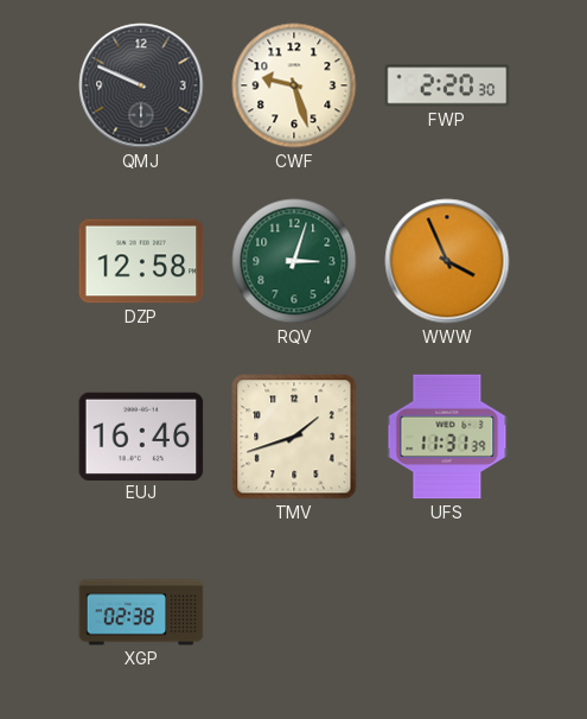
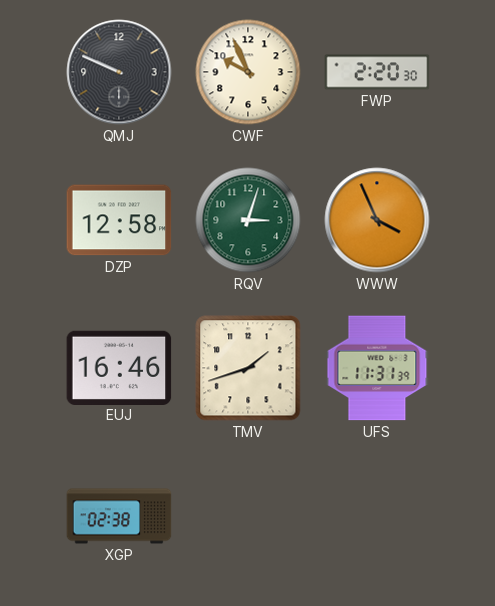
CWF: 9:27 -> 9:56
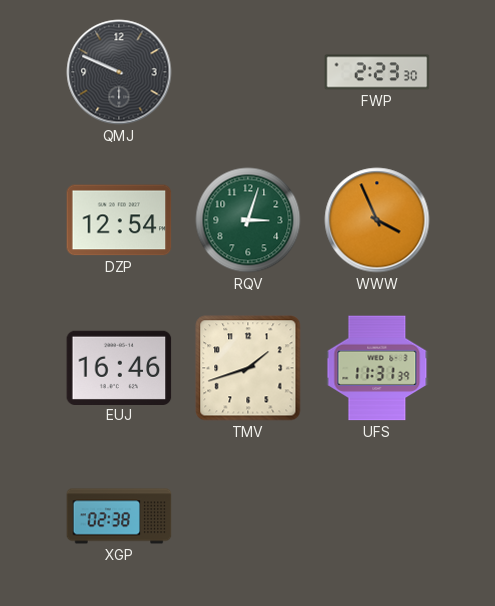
CWF: 9:56 -> none
FWP: 2:20 -> 2:23
DZP: 12:58 -> 12:54
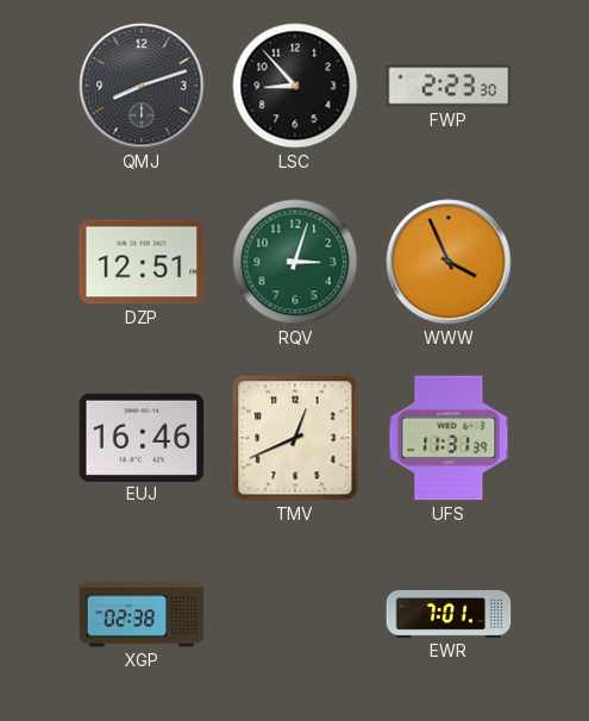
QMJ: 9:49 -> 8:12
LSC: none -> 8:53
DZP: 12:54 -> 12:51
TMV: 1:42 -> 12:41
EWR: none -> 7:01
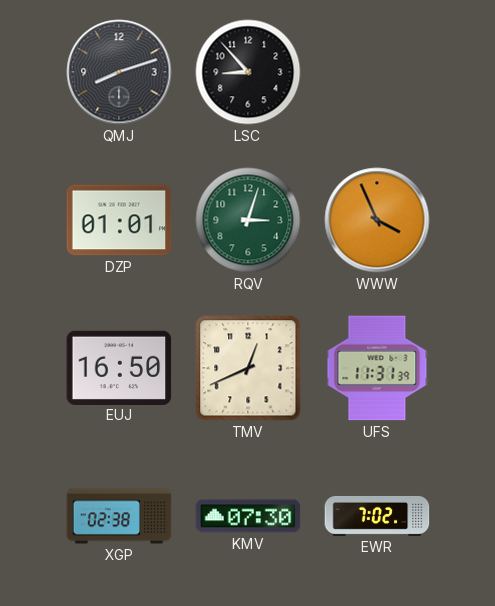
FWP: 2:23 -> none
DZP: 12:51 -> 01:01
EUJ: 16:46 -> 16:50
KMV: none -> 07:30
EWR: 7:01 -> 7:02
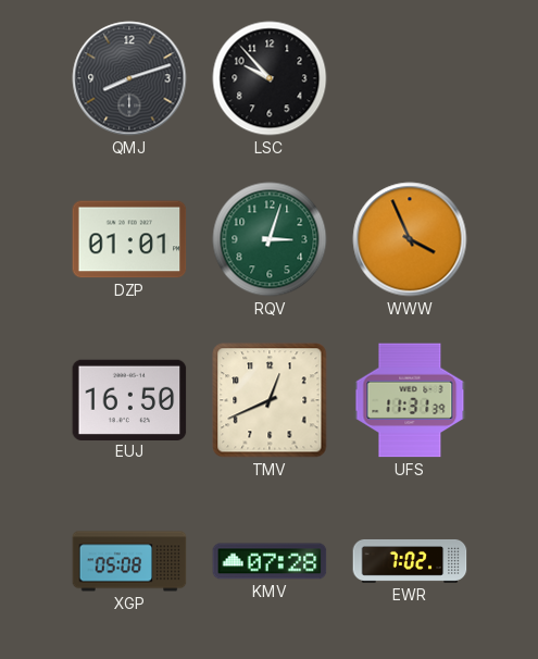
LSC: 8:53 -> 9:53
XGP: 02:38 -> 05:08
KMV: 07:30 -> 07:28
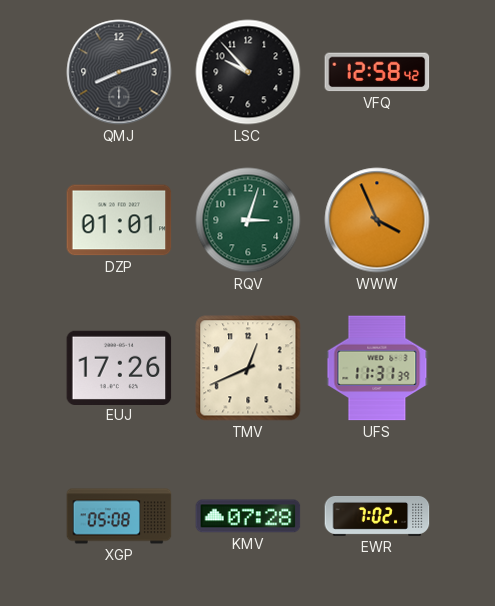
VFQ: none -> 12:58
EUJ: 16:50 -> 17:26
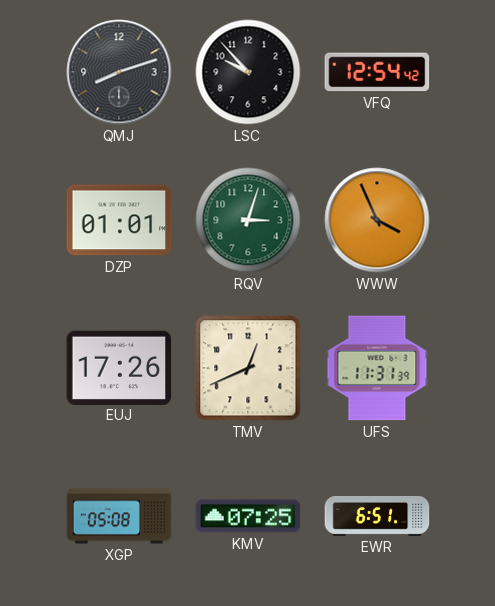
VFQ: 12:58 -> 12:54
KMV: 07:28 -> 07:25
EWR: 7:02 -> 6:51
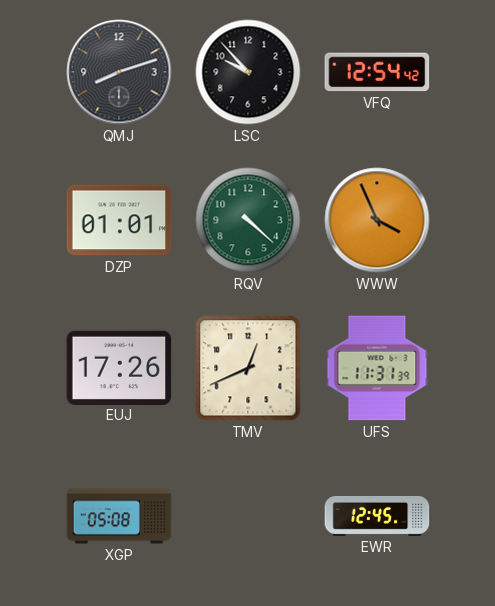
RQV: 3:03 -> 4:22
KMV: 07:25 -> none
EWR: 6:51 -> 12:45
